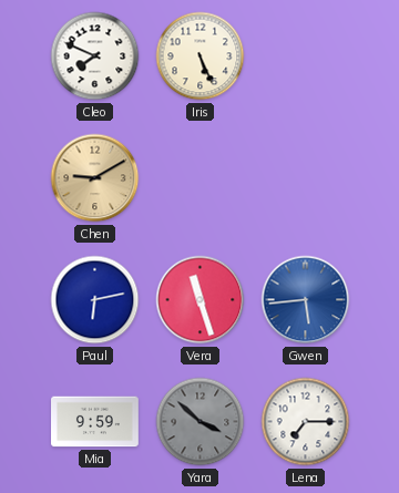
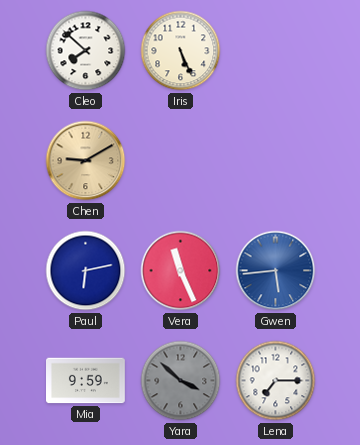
Cleo: 7:49 -> 7:52
Vera: 11:27 -> 11:26
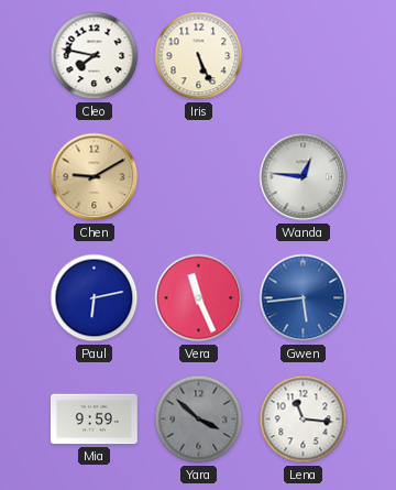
Cleo: 7:52 -> 7:47
Wanda: none -> 12:46
Lena: 7:15 -> 11:16
